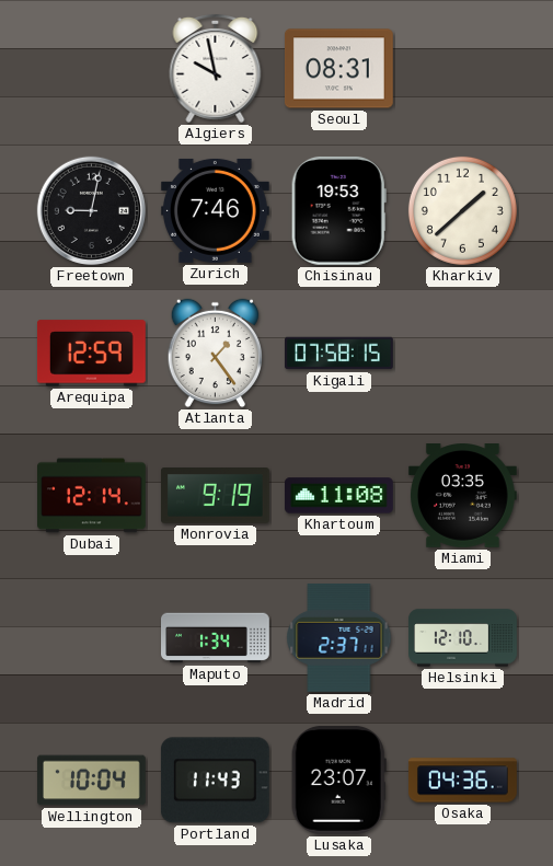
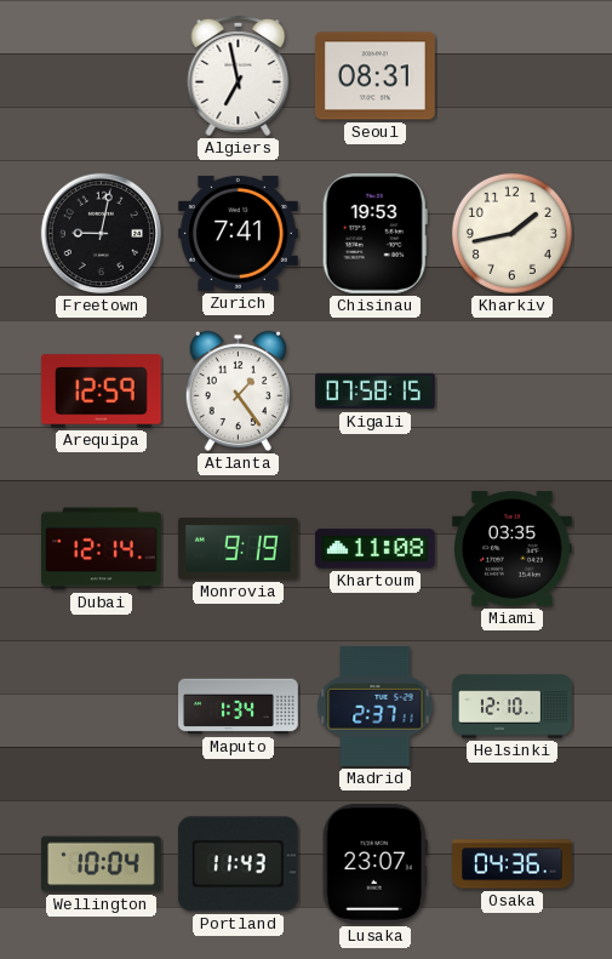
Algiers: 9:58 -> 6:58
Zurich: 7:46 -> 7:41
Kharkiv: 1:38 -> 1:43
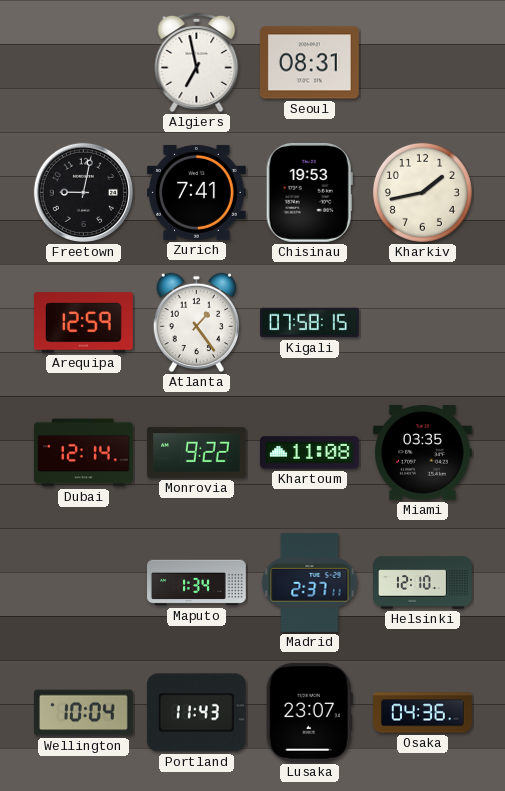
Monrovia: 9:19 -> 9:22
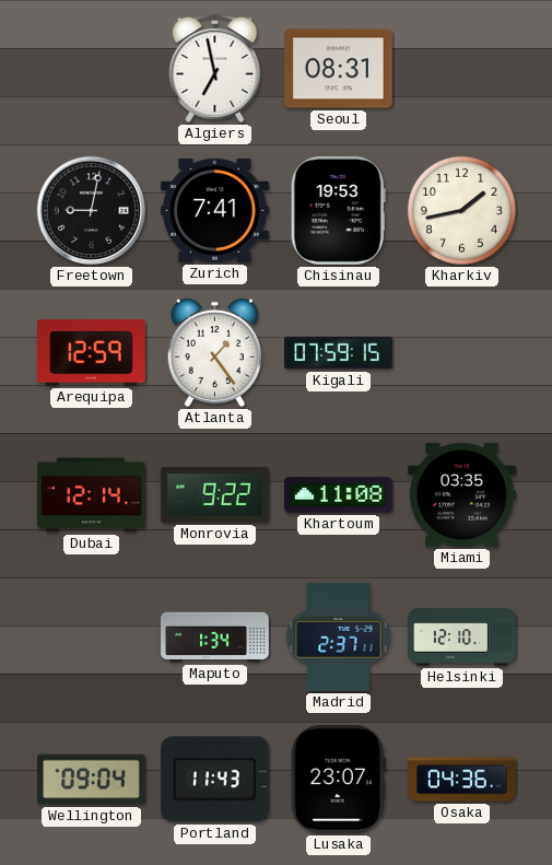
Kigali: 07:58 -> 07:59
Wellington: 10:04 -> 09:04
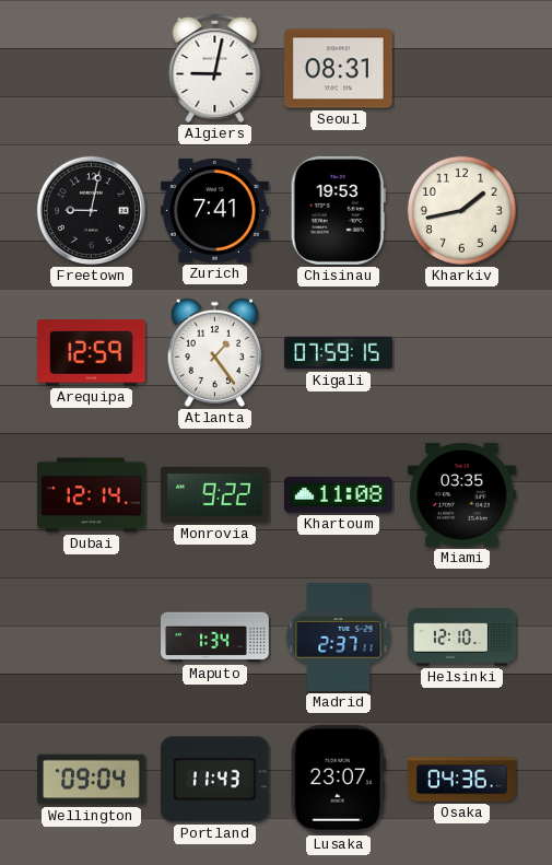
Algiers: 6:58 -> 9:02
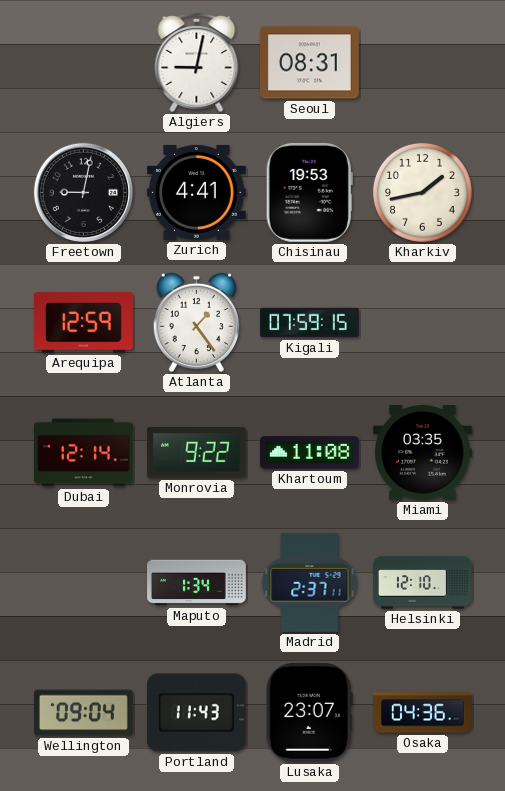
Zurich: 7:41 -> 4:41
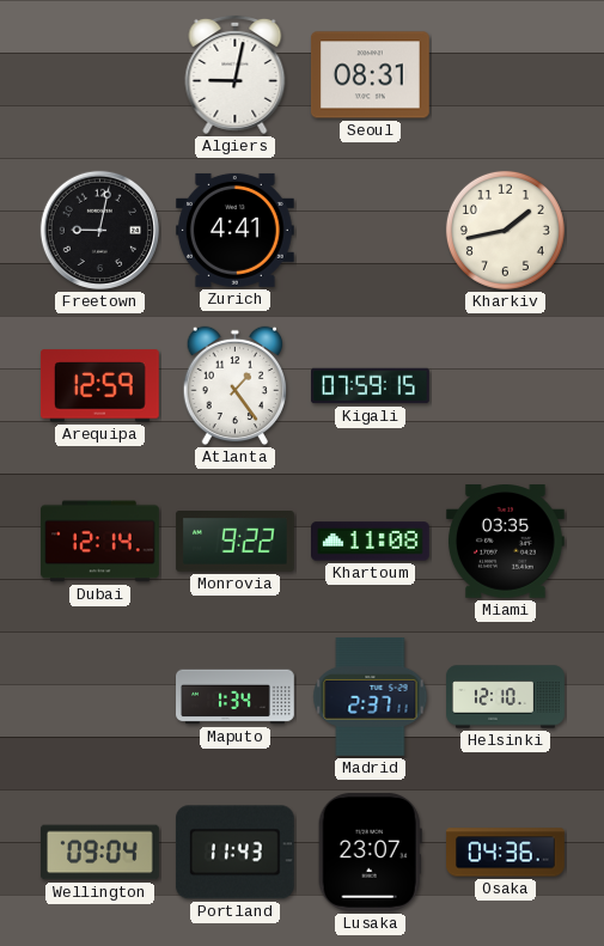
Chisinau: 19:53 -> none
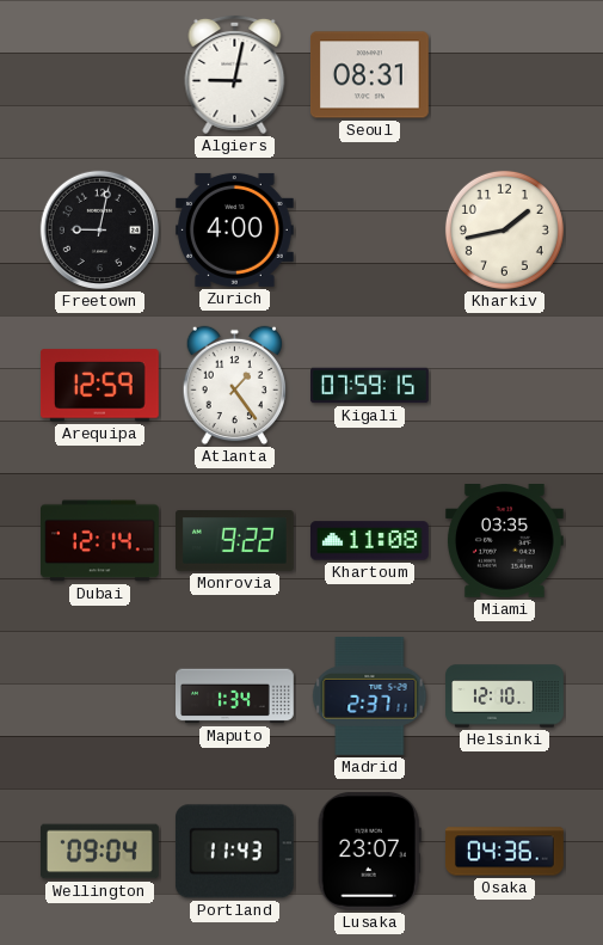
Zurich: 4:41 -> 4:00
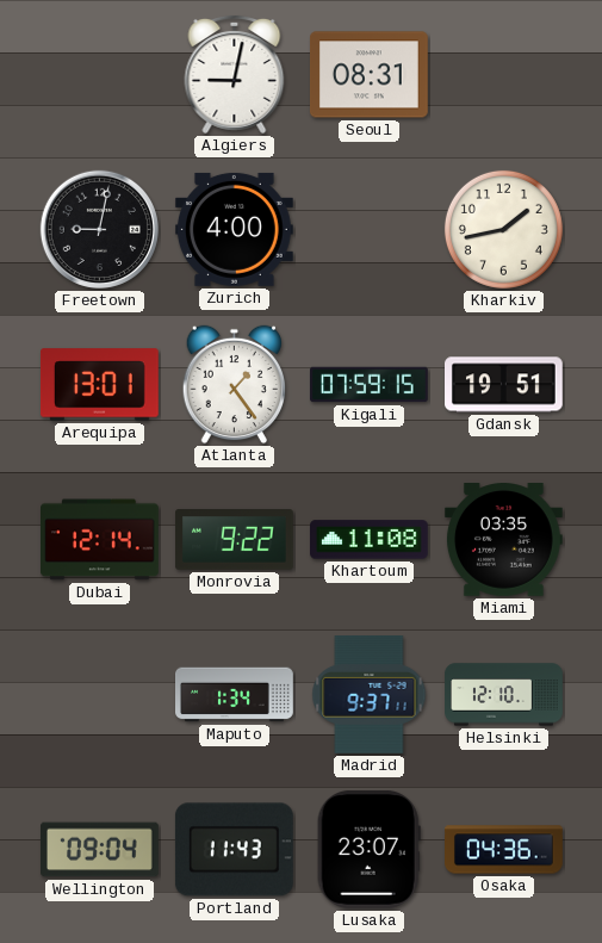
Arequipa: 12:59 -> 13:01
Gdansk: none -> 19:51
Madrid: 2:37 -> 9:37
